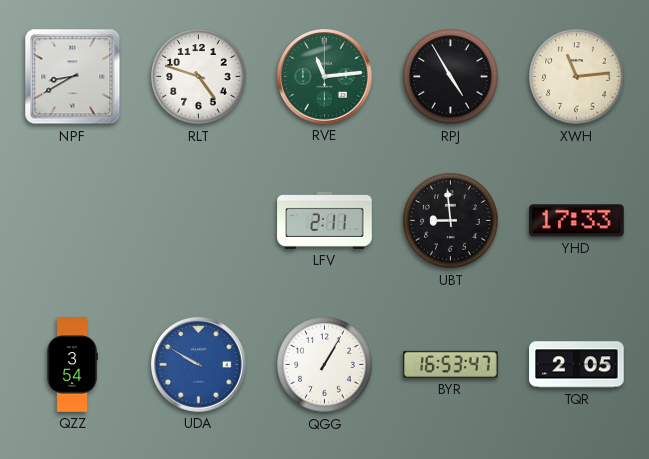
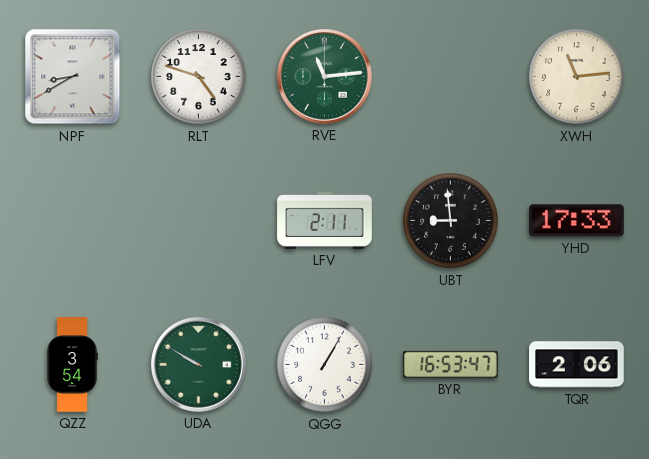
RPJ: 4:55 -> none
UDA dial: blue -> green
TQR: 2:05 -> 2:06
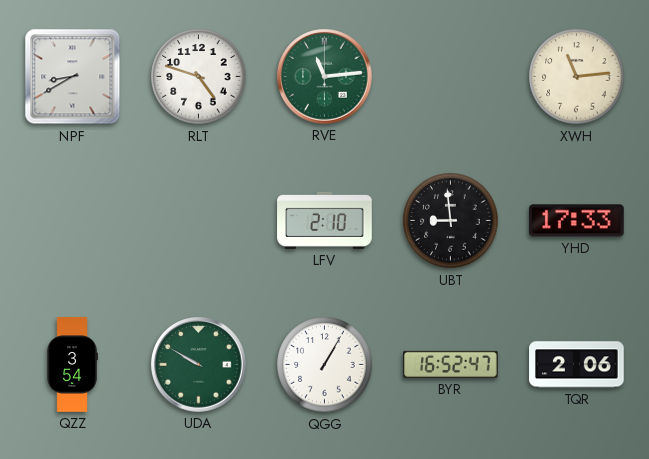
LFV: 2:11 -> 2:10
BYR: 16:53 -> 16:52
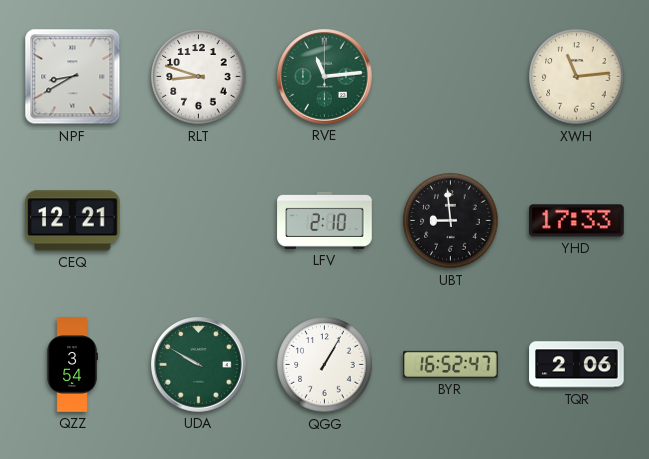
RLT: 4:48 -> 8:48
CEQ: none -> 12:21
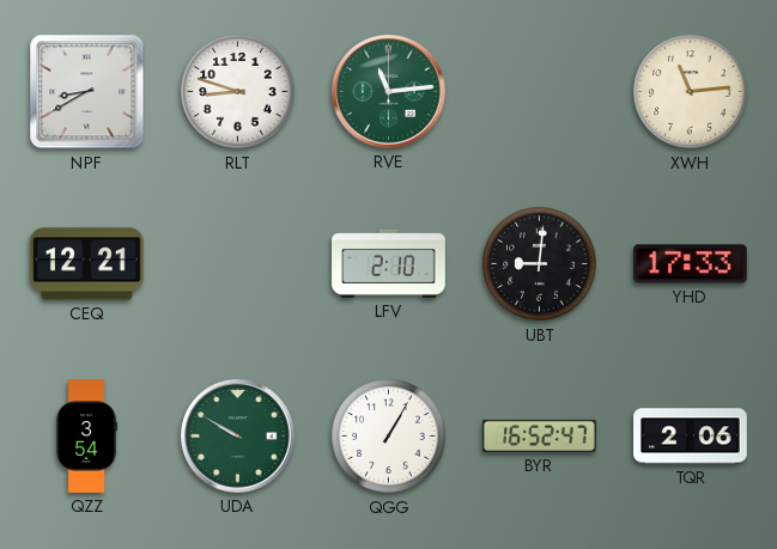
UBT: 8:59 -> 9:01
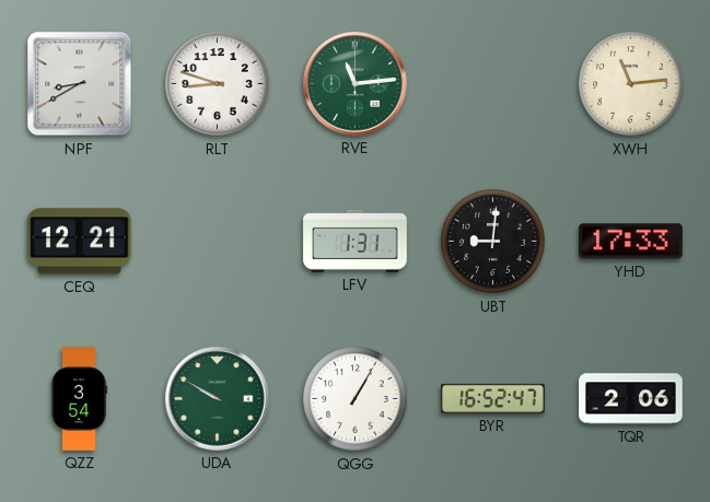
LFV: 2:10 -> 1:31
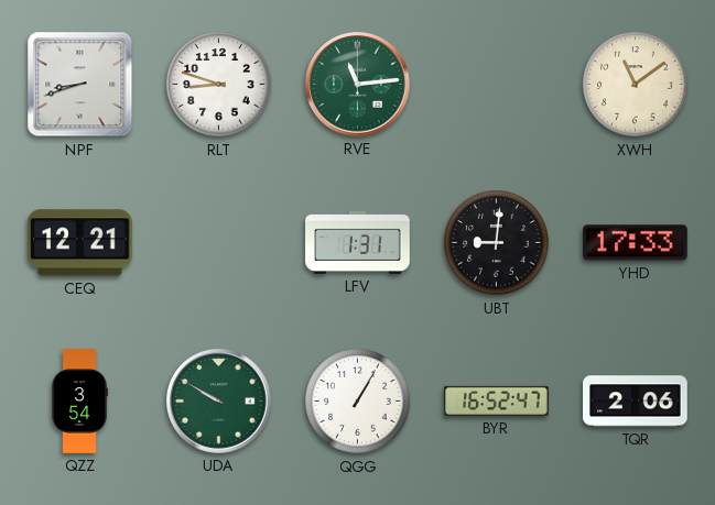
NPF: 8:40 -> 8:42
XWH: 11:14 -> 11:09
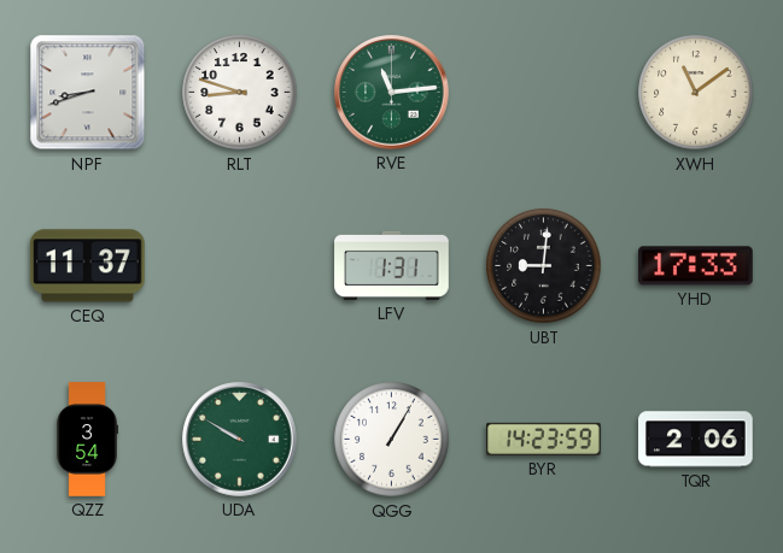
CEQ: 12:21 -> 11:37
BYR: 16:52 -> 14:23
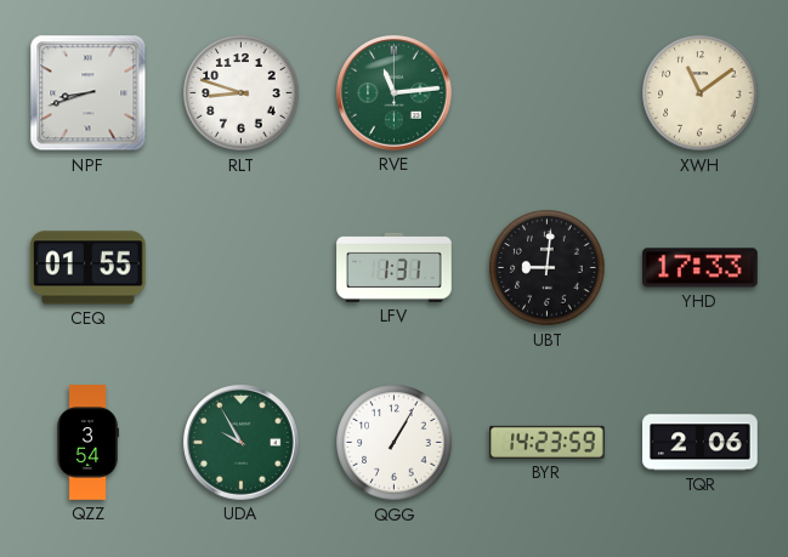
CEQ: 11:37 -> 01:55
UDA: 9:50 -> 9:55
